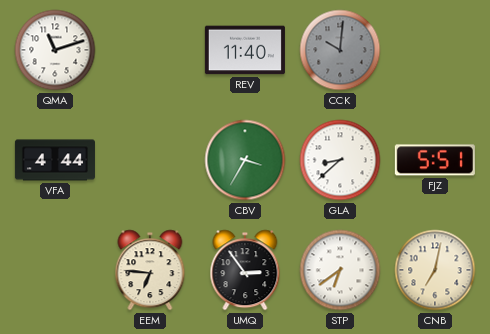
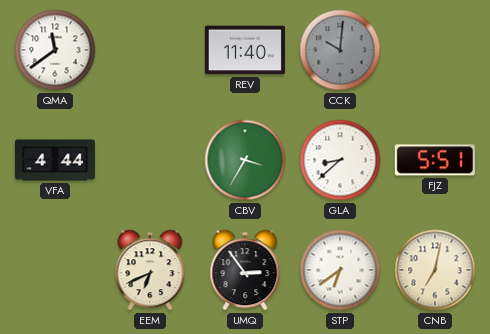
QMA: 11:12 -> 11:39
EEM: 6:46 -> 6:41
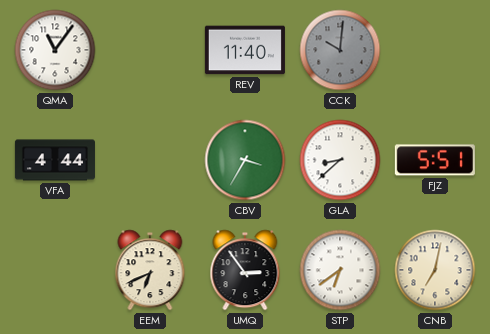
QMA: 11:39 -> 11:06
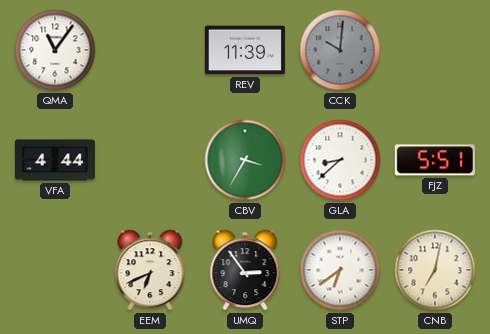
REV: 11:40 -> 11:39
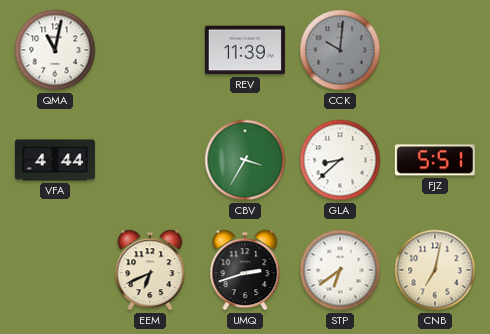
QMA: 11:06 -> 11:02
UMQ: 2:54 -> 2:42
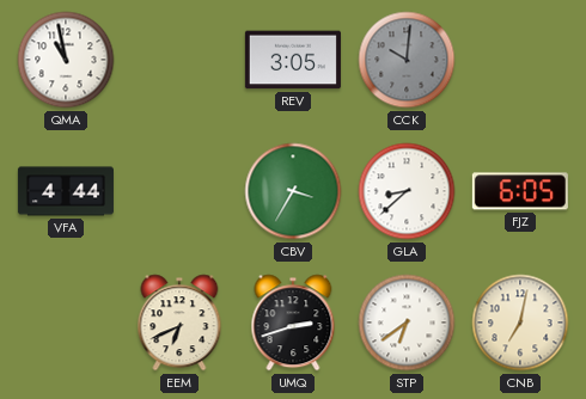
QMA: 11:02 -> 10:58
REV: 11:39 -> 3:05
FJZ: 5:51 -> 6:05
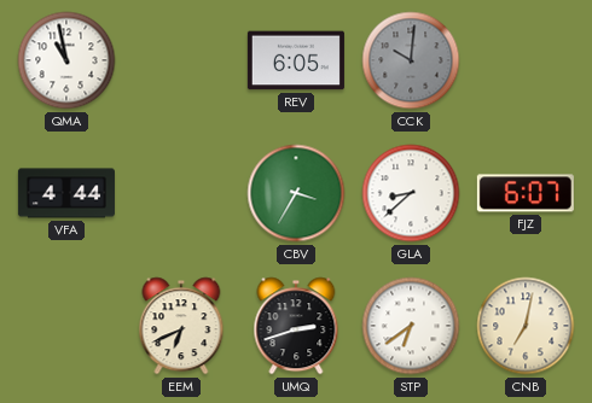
REV: 3:05 -> 6:05
FJZ: 6:05 -> 6:07
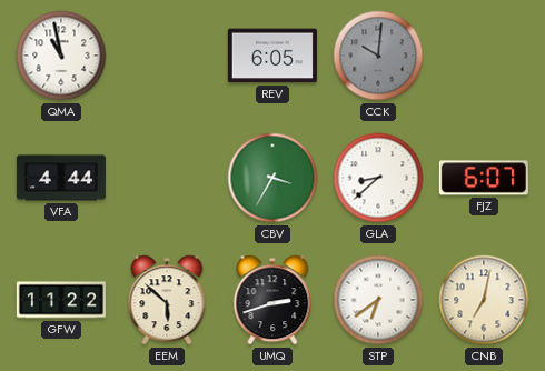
GFW: none -> 11:22
EEM: 6:41 -> 5:52
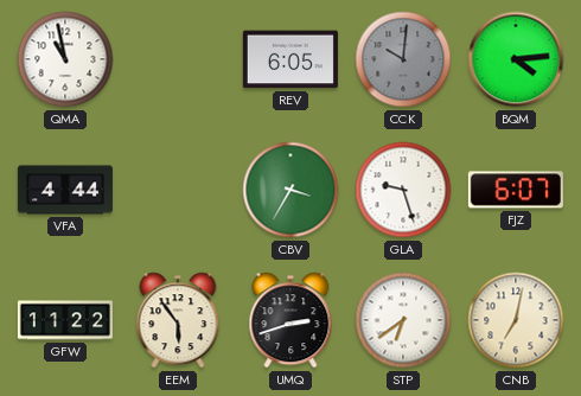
BQM: none -> 4:14
GLA: 8:38 -> 9:27
EEM: 5:52 -> 5:54
